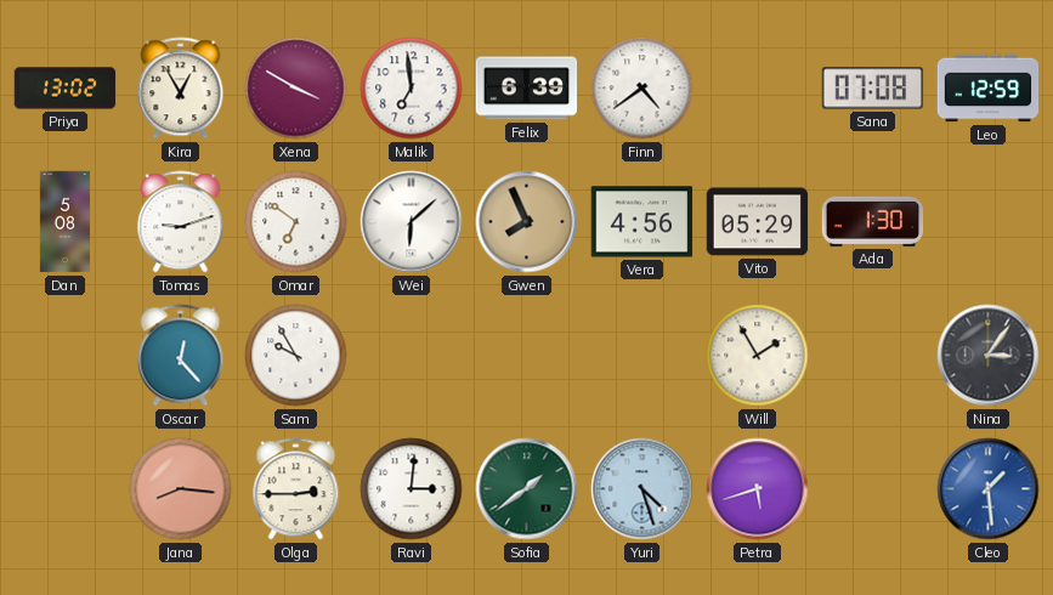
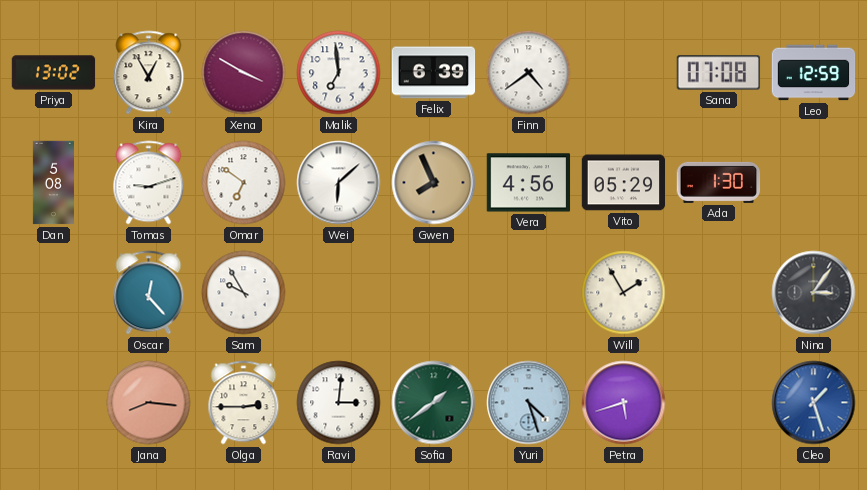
Cleo: 1:29 -> 1:27
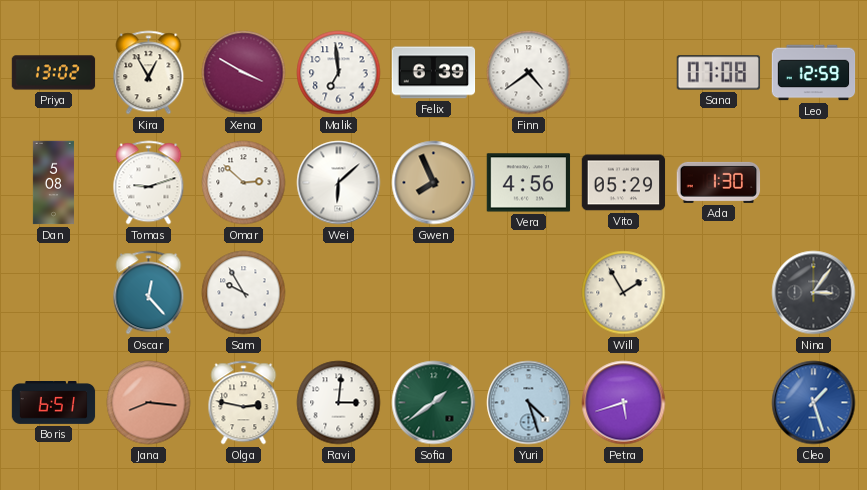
Omar: 6:51 -> 2:52
Boris: none -> 6:51
Olga: 2:45 -> 2:47
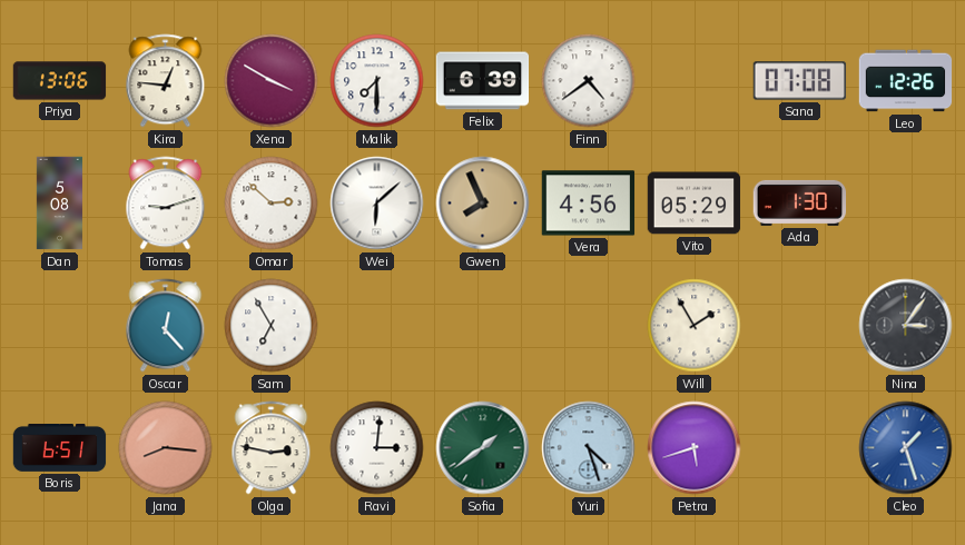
Priya: 13:02 -> 13:06
Kira: 12:55 -> 12:46
Malik: 6:59 -> 7:30
Leo: 12:59 -> 12:26
Sam: 9:55 -> 6:55
